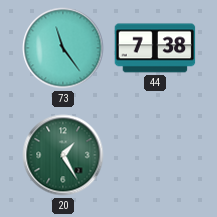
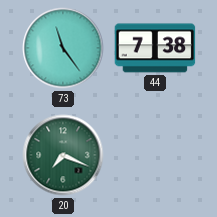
20: 1:25 -> 7:19
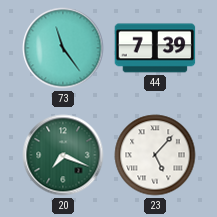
44: 7:38 -> 7:39
23: none -> 5:07
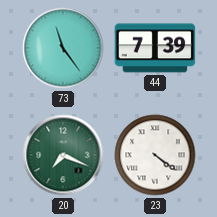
23: 5:07 -> 4:21
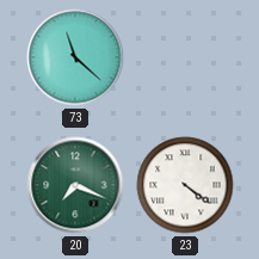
73: 11:24 -> 11:22
44: 7:39 -> none
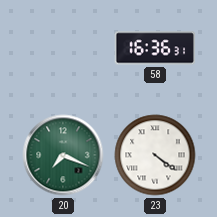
73: 11:22 -> none
58: none -> 16:36
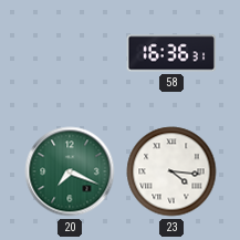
23: 4:21 -> 4:16
